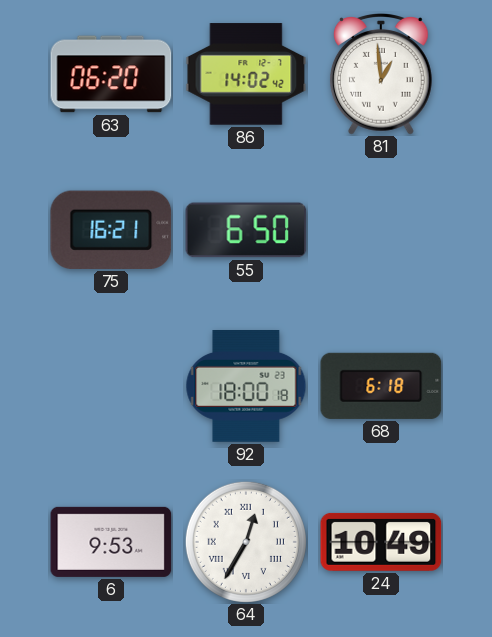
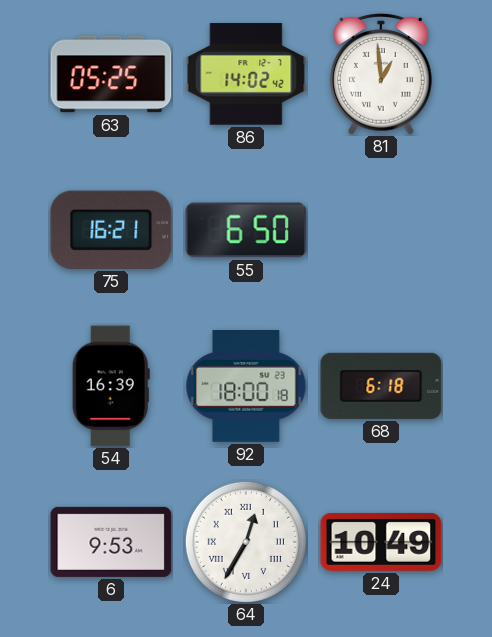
63: 06:20 -> 05:25
54: none -> 16:39
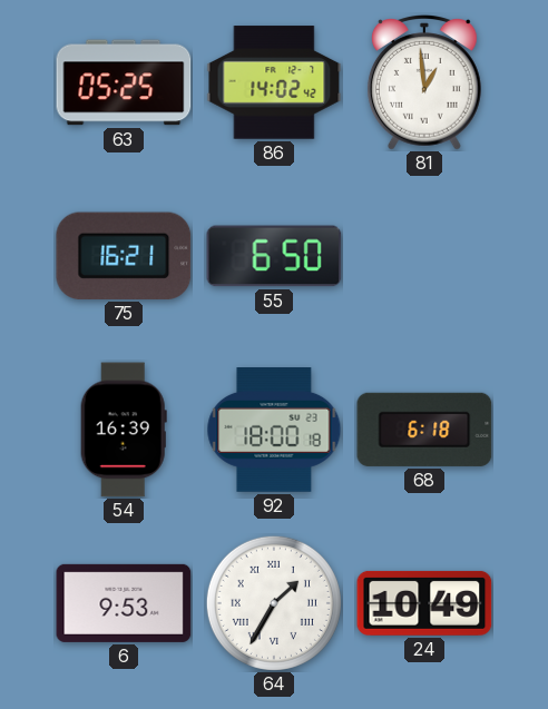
64: 12:35 -> 1:35
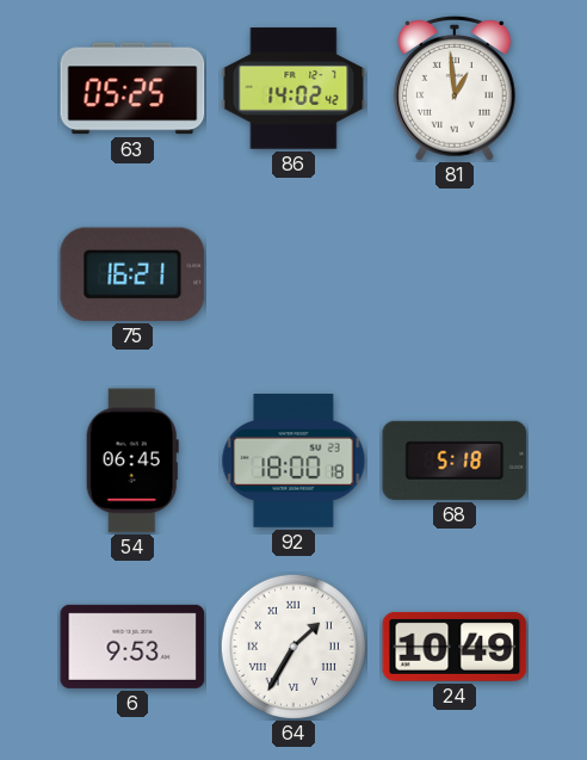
55: 6:50 -> none
54: 16:39 -> 06:45
68: 6:18 -> 5:18
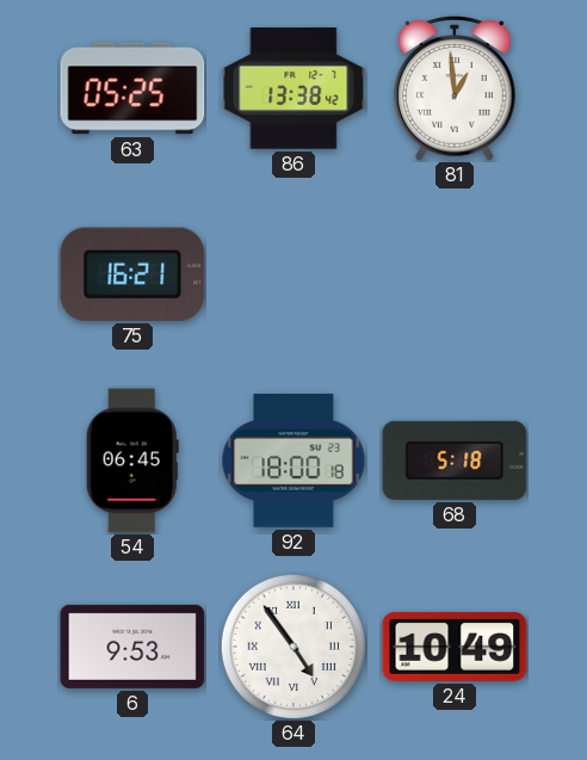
86: 14:02 -> 13:38
64: 1:35 -> 4:54
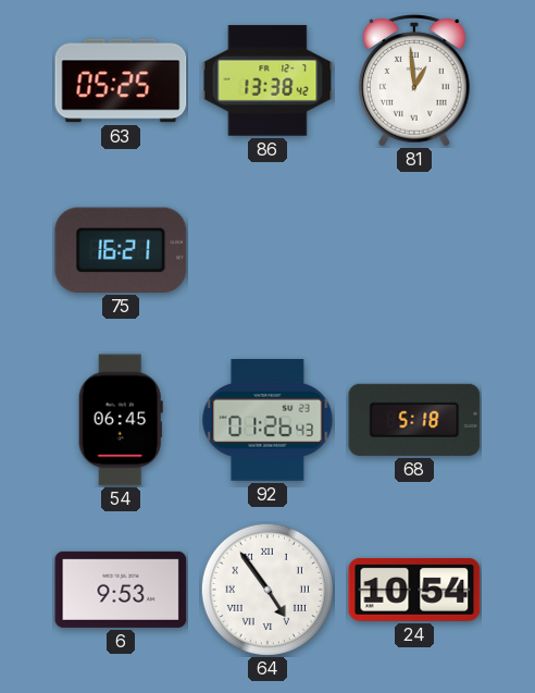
92: 18:00 -> 01:26
24: 10:49 -> 10:54
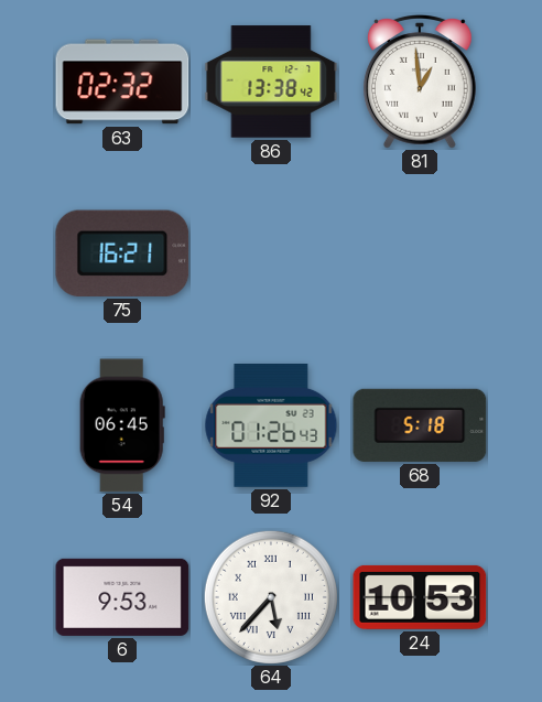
63: 05:25 -> 02:32
64: 4:54 -> 5:37
24: 10:54 -> 10:53
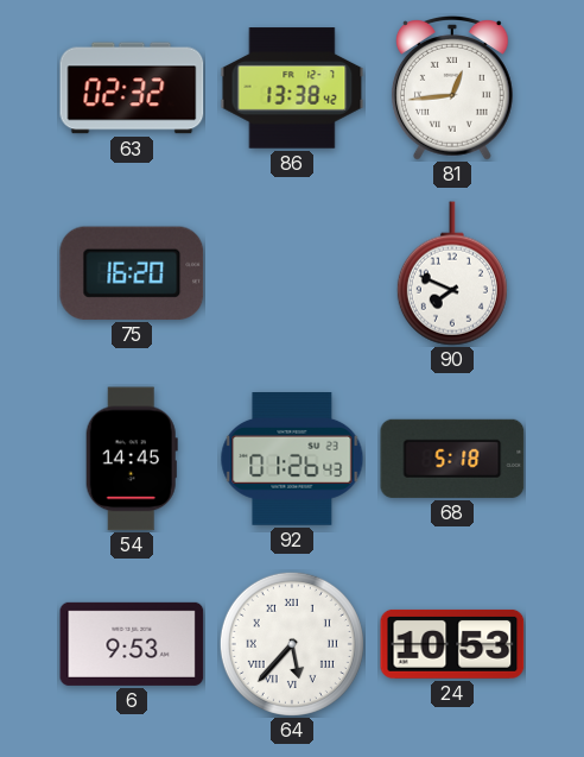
81: 12:59 -> 12:44
75: 16:21 -> 16:20
90: none -> 7:49
54: 06:45 -> 14:45
